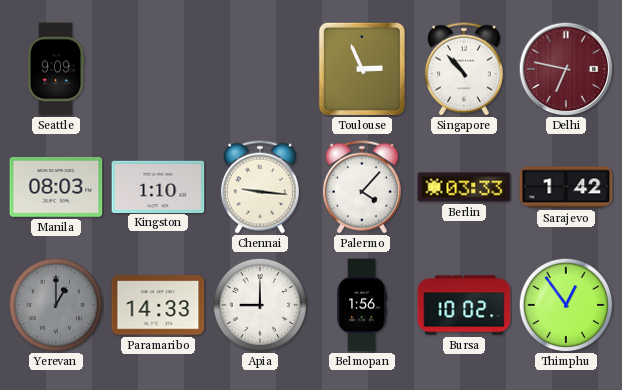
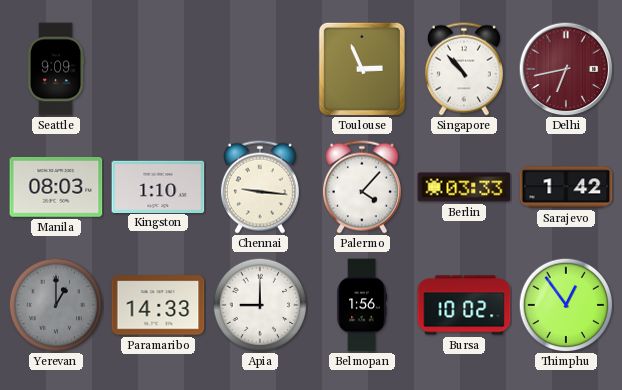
Delhi: 6:47 -> 6:43
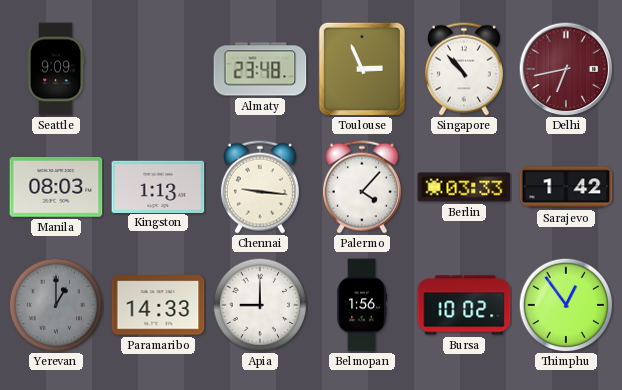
Almaty: none -> 23:48
Kingston: 1:10 -> 1:13
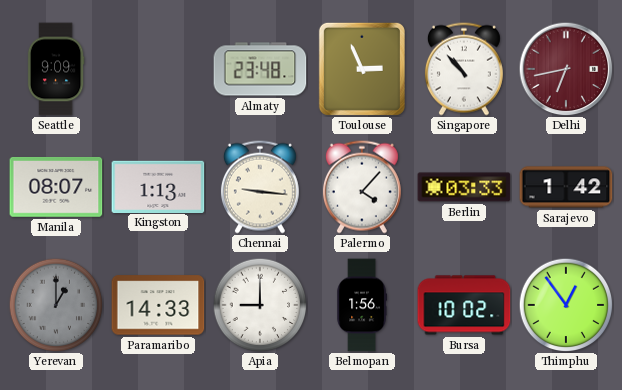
Manila: 08:03 -> 08:07
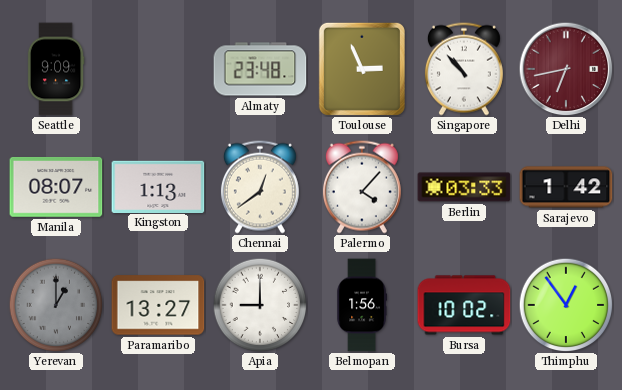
Chennai: 9:16 -> 12:39
Paramaribo: 14:33 -> 13:27
